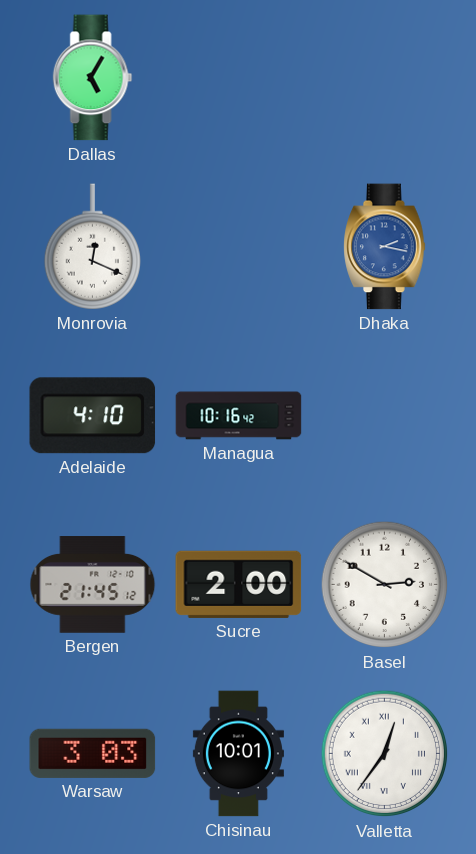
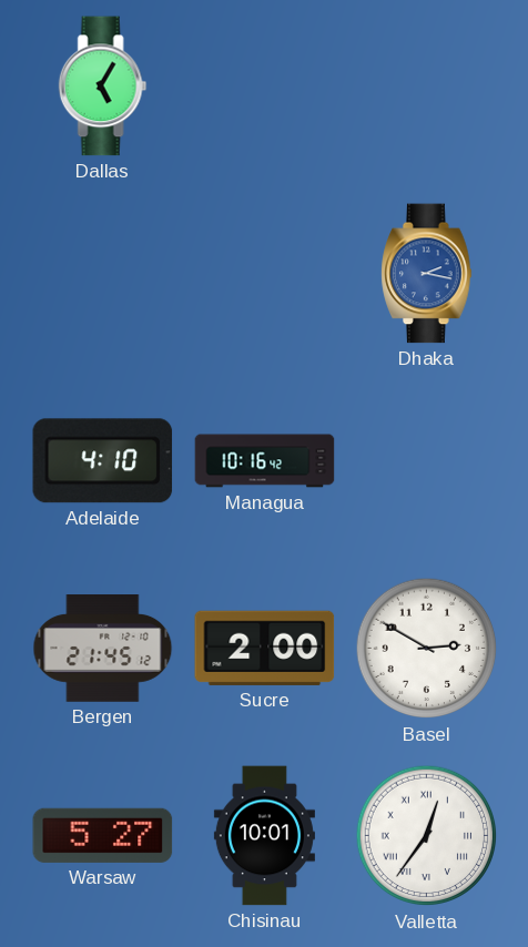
Monrovia: 12:19 -> none
Warsaw: 3:03 -> 5:27
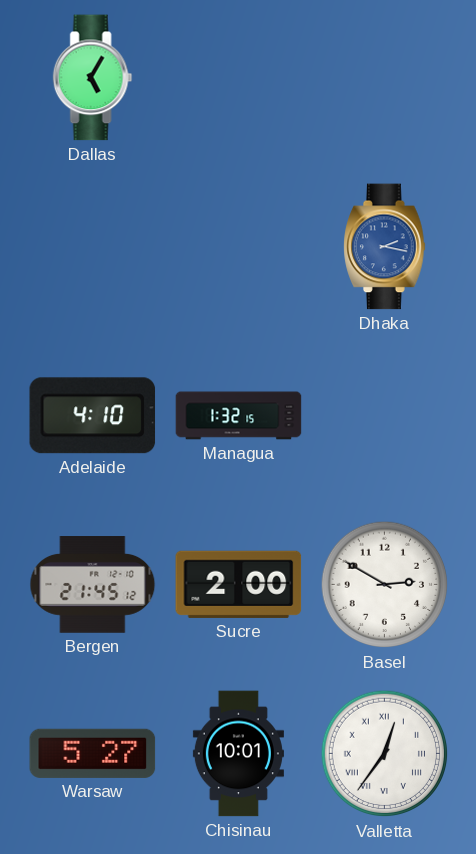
Managua: 10:16 -> 1:32
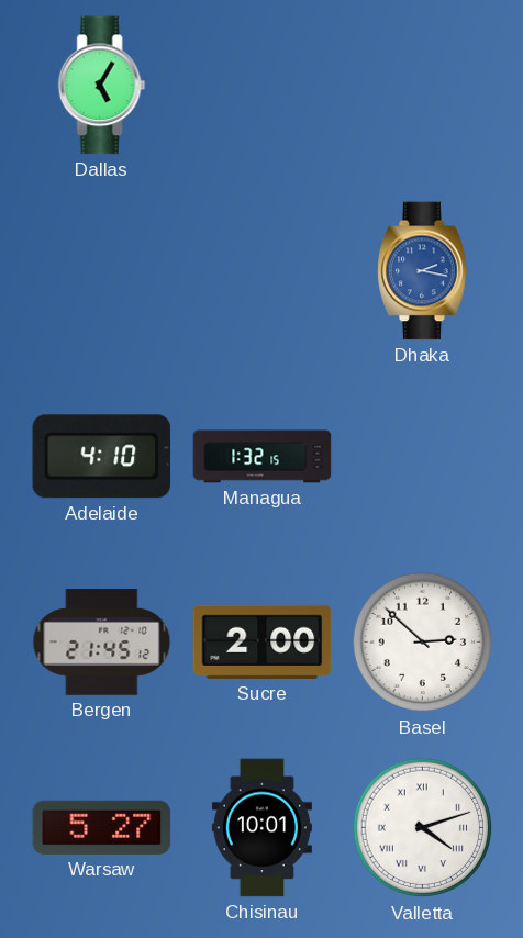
Basel: 2:50 -> 2:52
Valletta: 12:36 -> 4:12
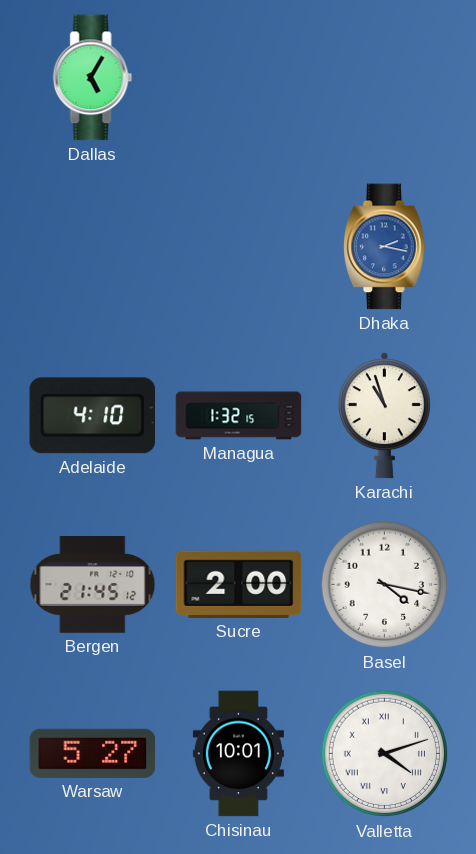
Karachi: none -> 10:57
Basel: 2:52 -> 4:17
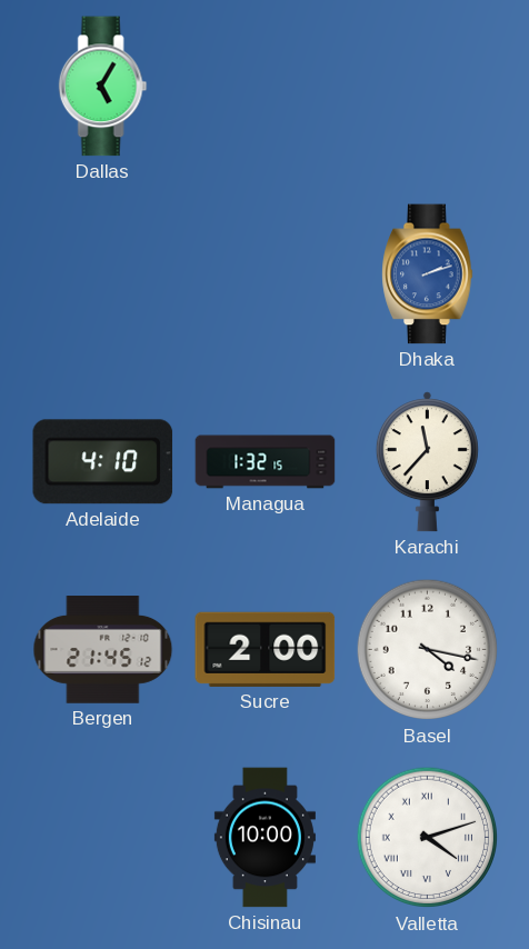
Dhaka: 2:17 -> 2:12
Karachi: 10:57 -> 11:37
Warsaw: 5:27 -> none
Chisinau: 10:01 -> 10:00
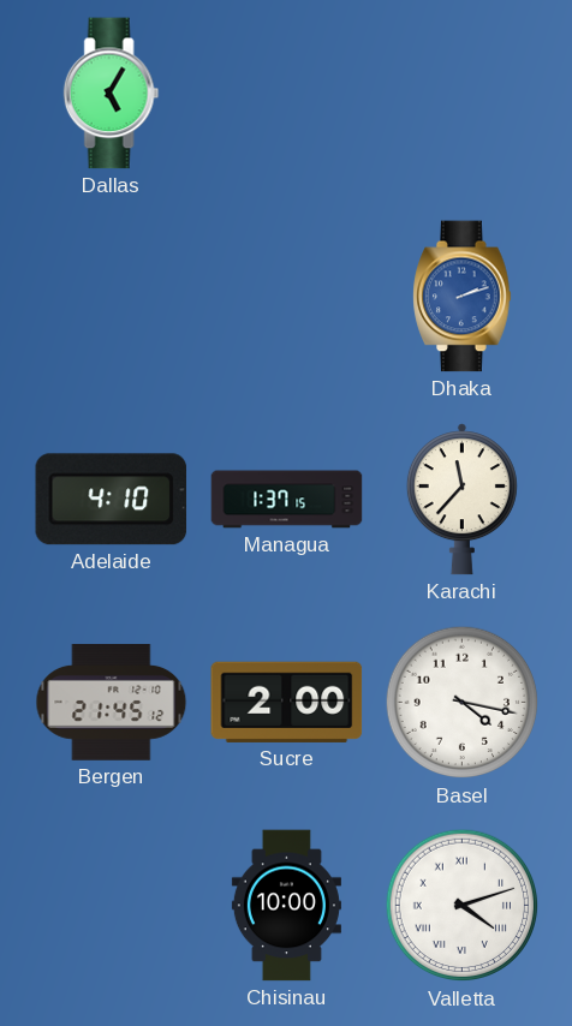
Managua: 1:32 -> 1:37
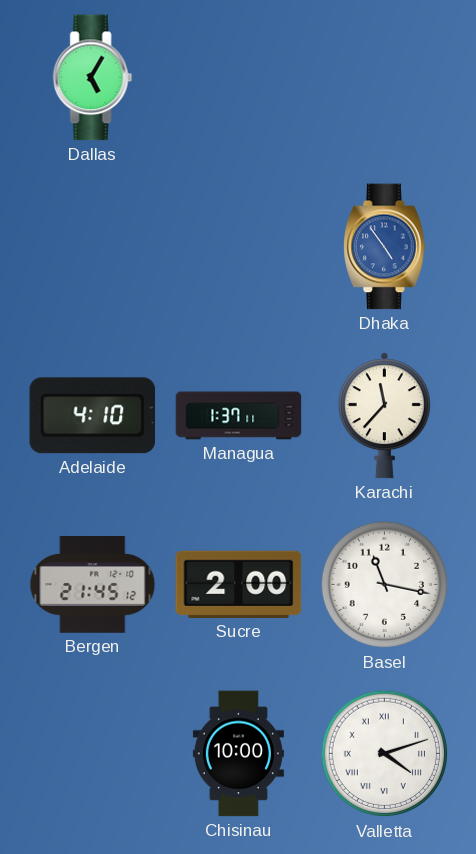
Dhaka: 2:12 -> 4:54
Managua: 1:37:15 -> 1:37:11
Basel: 4:17 -> 11:17
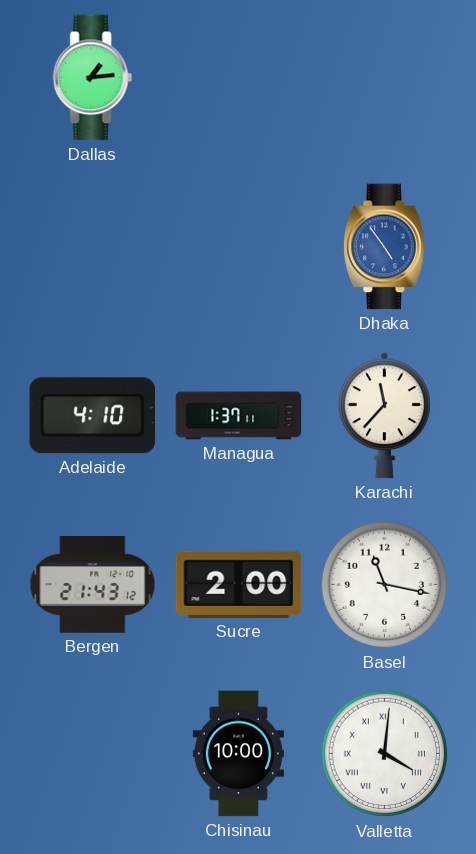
Dallas: 5:05 -> 1:14
Bergen: 21:45 -> 21:43
Valletta: 4:12 -> 4:01
